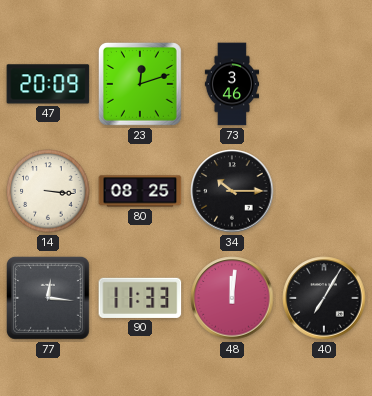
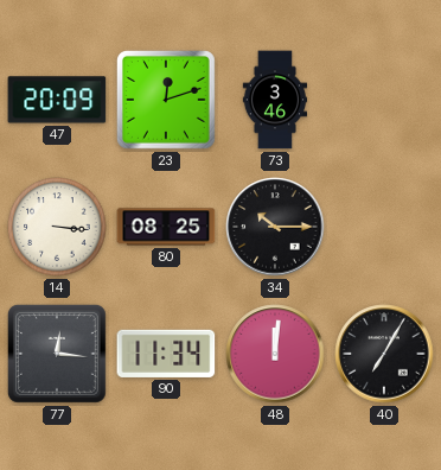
90: 11:33 -> 11:34
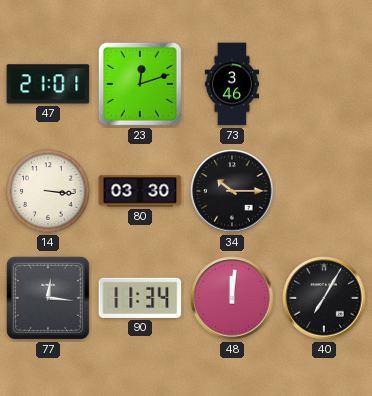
47: 20:09 -> 21:01
80: 08:25 -> 03:30
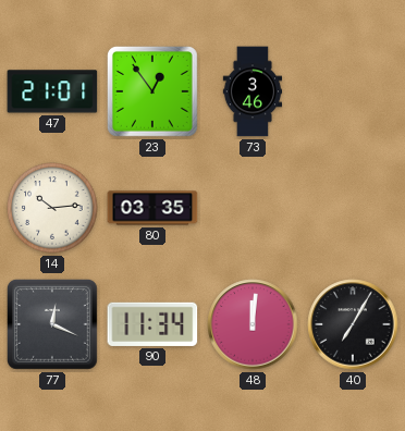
23: 12:12 -> 12:54
14: 3:16 -> 10:14
80: 03:30 -> 03:35
34: 10:15 -> none
77: 12:16 -> 12:19
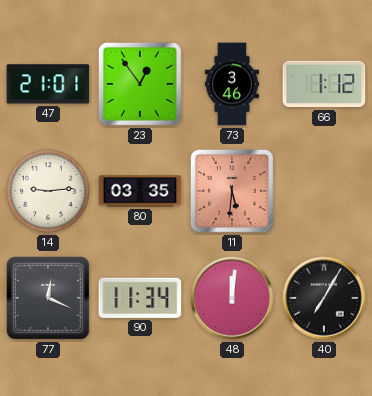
66: none -> 1:12
14: 10:14 -> 9:14
11: none -> 5:31
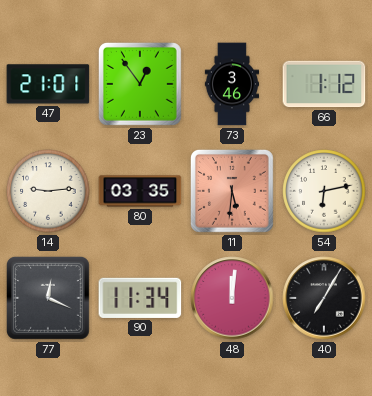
54: none -> 6:13
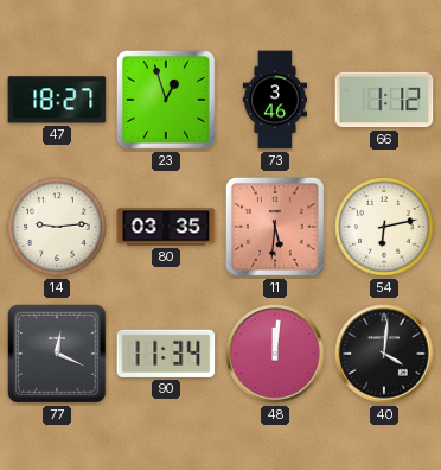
47: 21:01 -> 18:27
23: 12:54 -> 12:57
40: 7:05 -> 4:01
